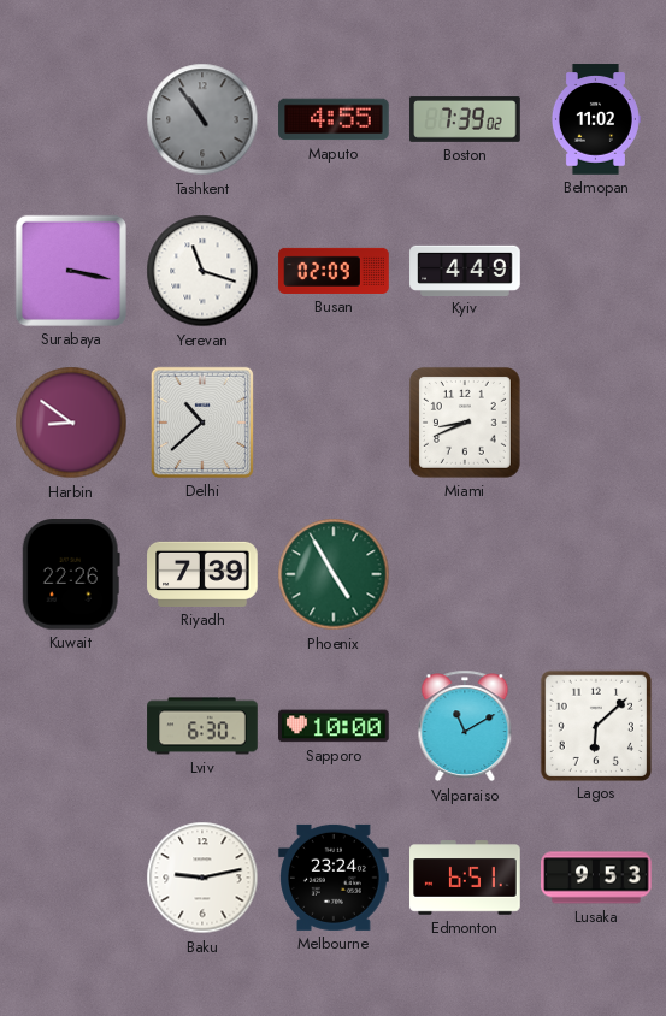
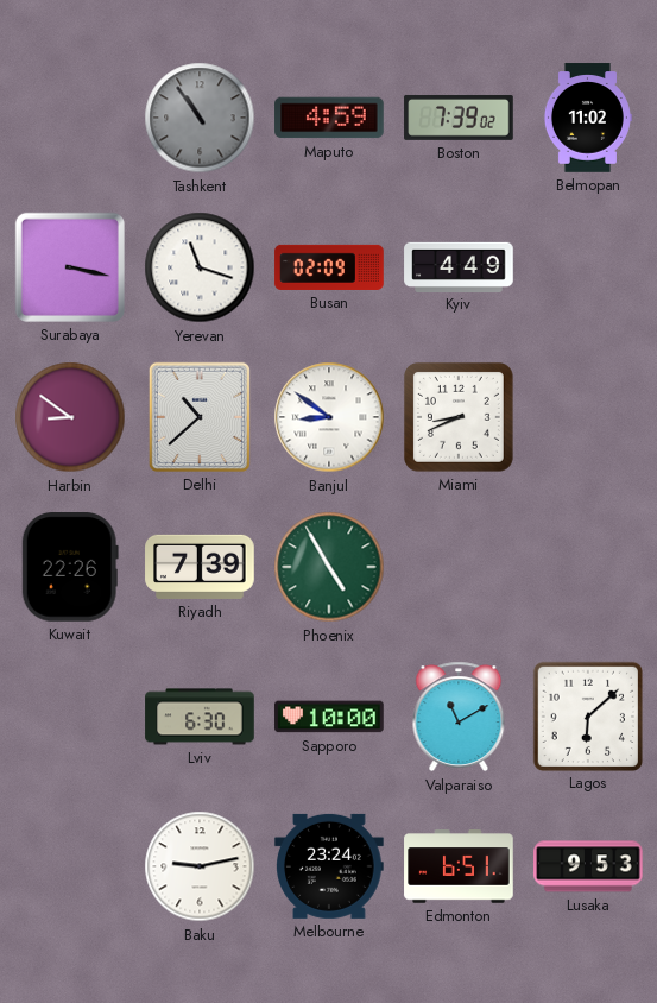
Maputo: 4:55 -> 4:59
Banjul: none -> 8:51
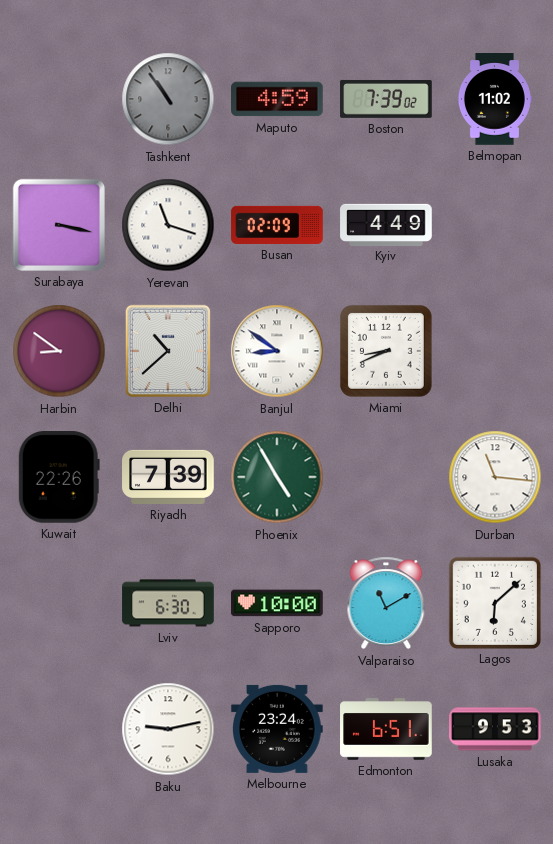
Durban: none -> 11:16
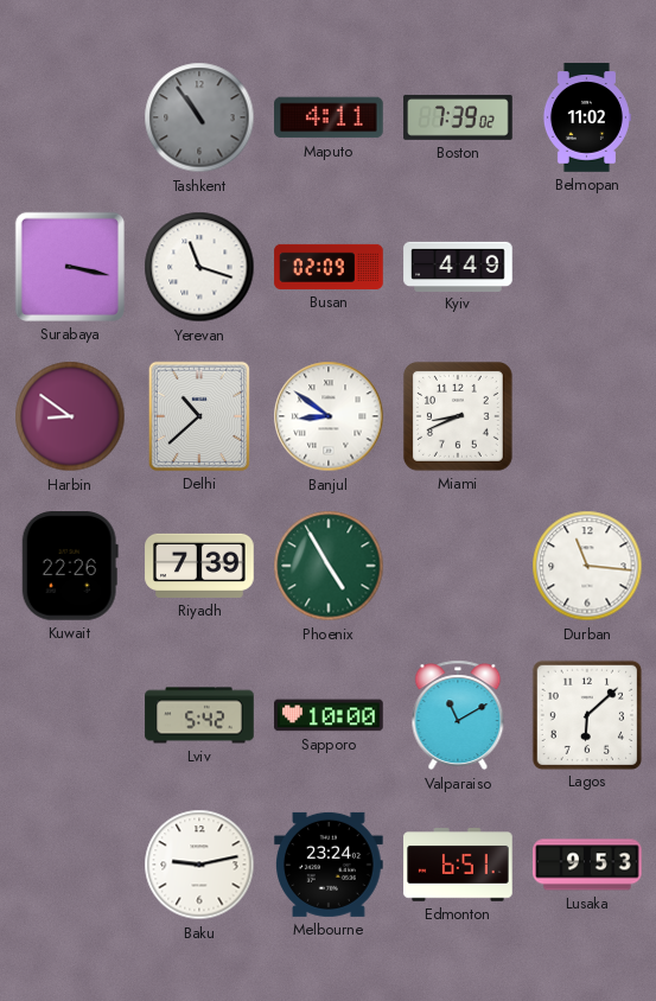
Maputo: 4:59 -> 4:11
Lviv: 6:30 -> 5:42
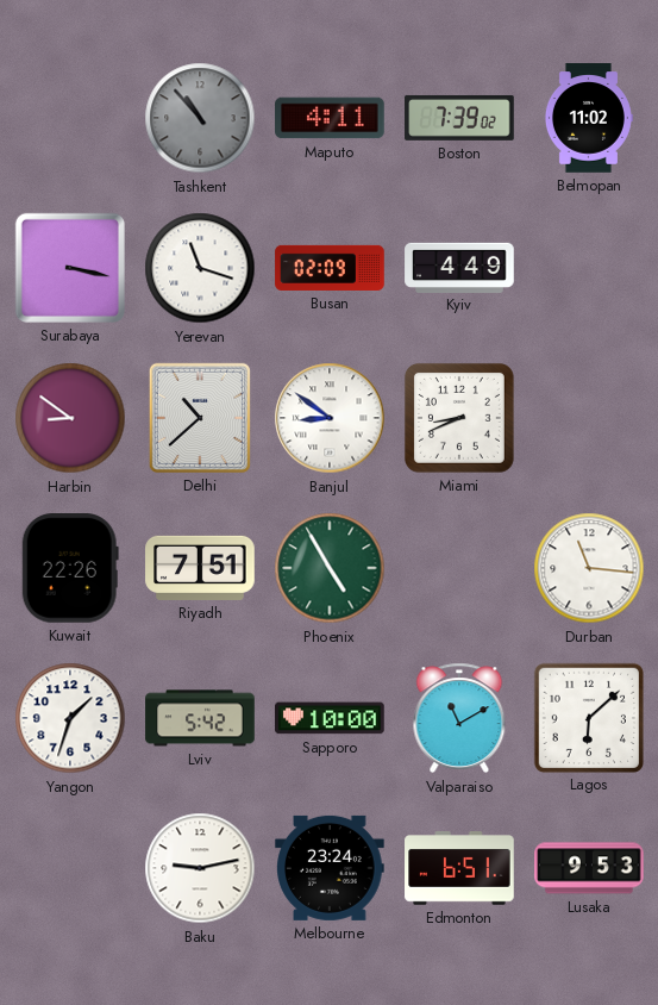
Tashkent: 10:54 -> 10:53
Riyadh: 7:39 -> 7:51
Yangon: none -> 1:33
